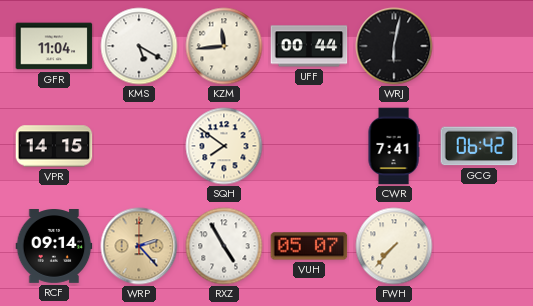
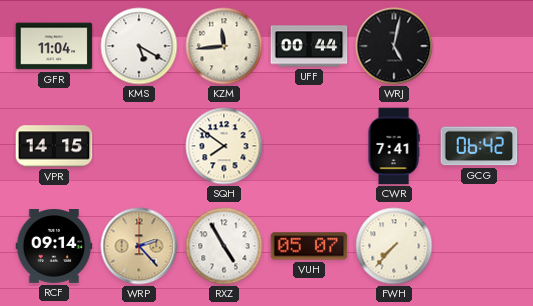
WRJ: 6:02 -> 5:02
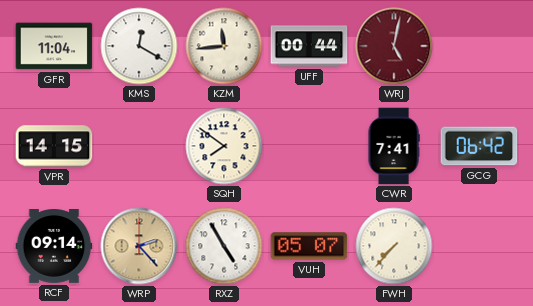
KMS: 5:20 -> 12:20
WRJ dial: black -> burgundy
